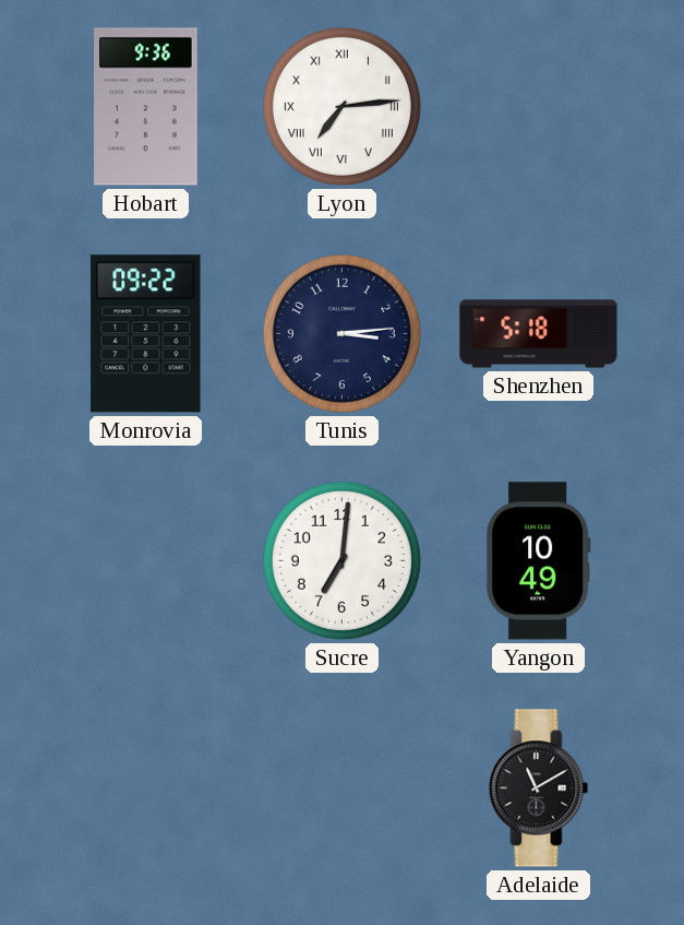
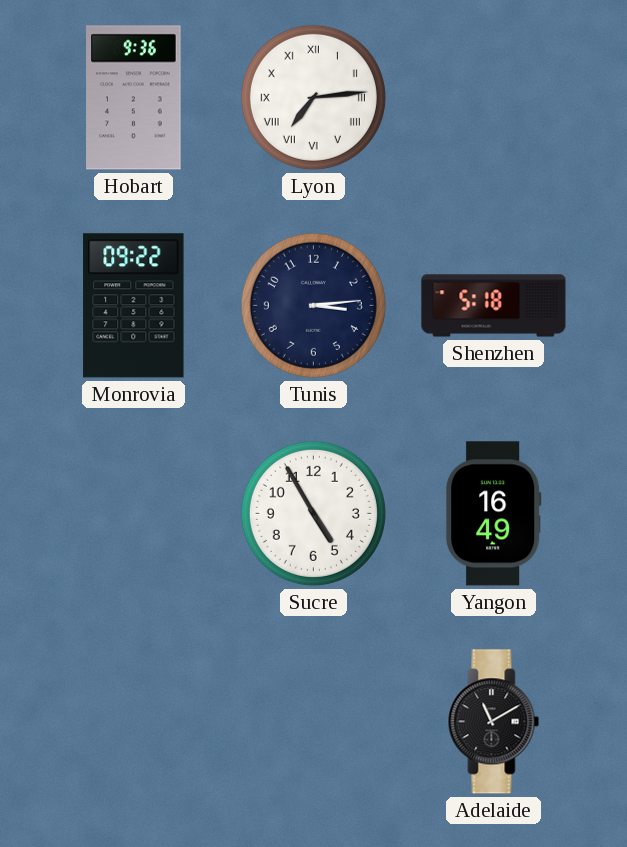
Sucre: 7:01 -> 4:55
Yangon: 10:49 -> 16:49
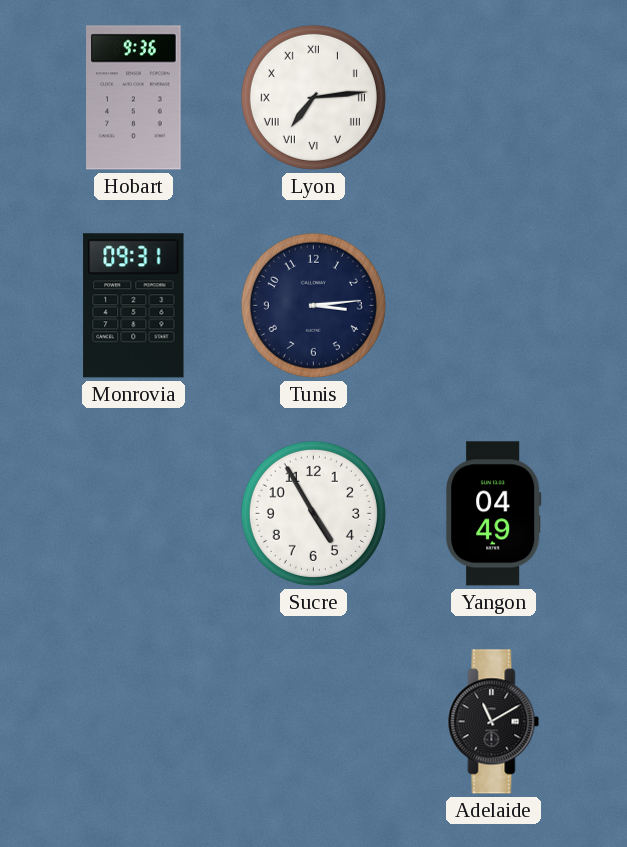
Monrovia: 09:22 -> 09:31
Shenzhen: 5:18 -> none
Yangon: 16:49 -> 04:49
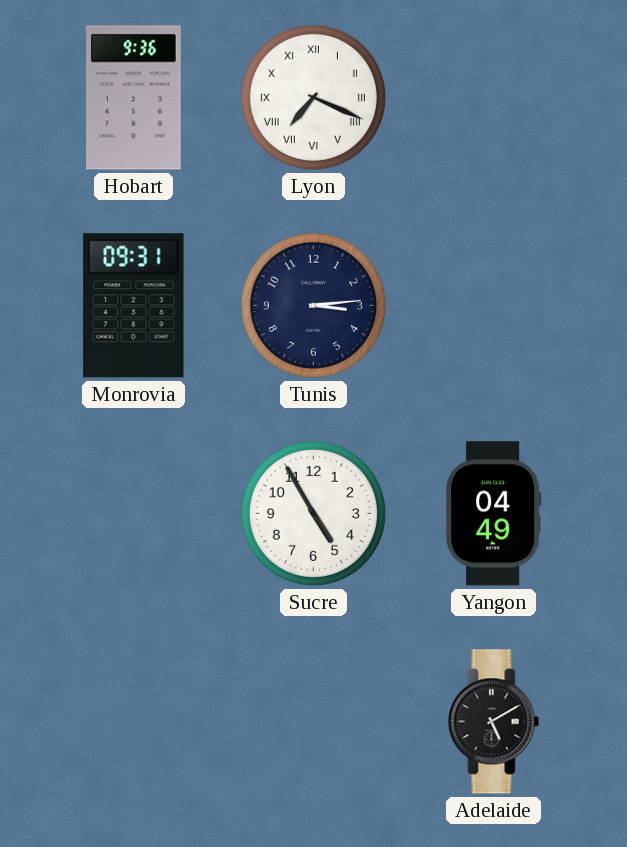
Lyon: 7:14 -> 7:19
Adelaide: 11:10 -> 5:10
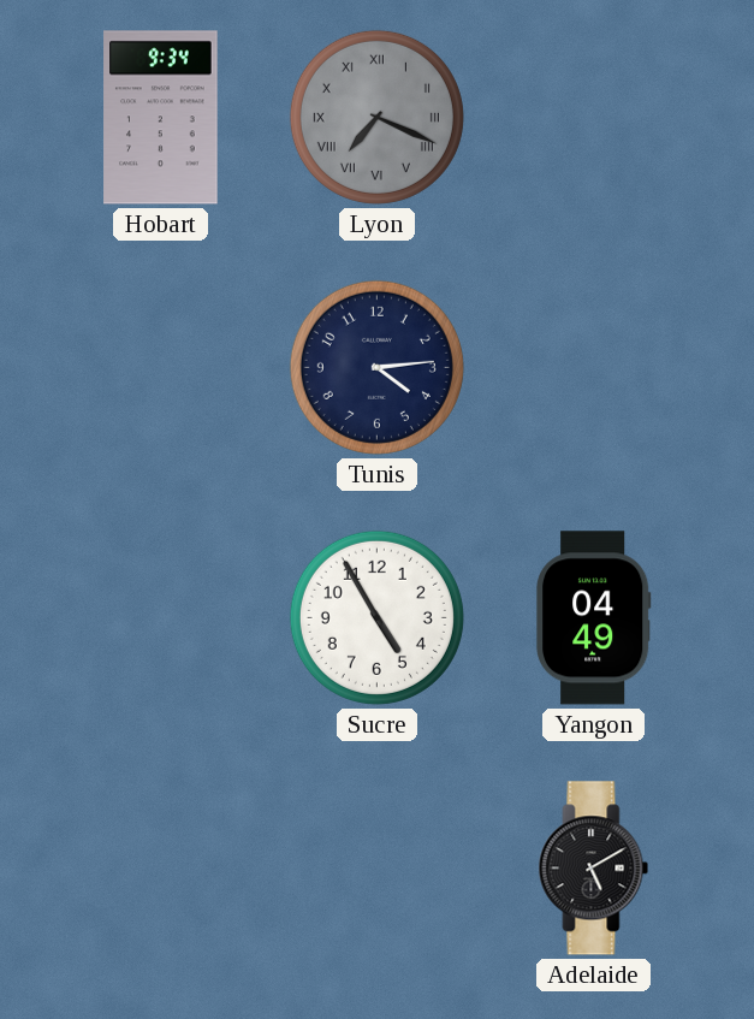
Hobart: 9:36 -> 9:34
Lyon dial: white -> grey
Monrovia: 09:31 -> none
Tunis: 3:14 -> 4:14
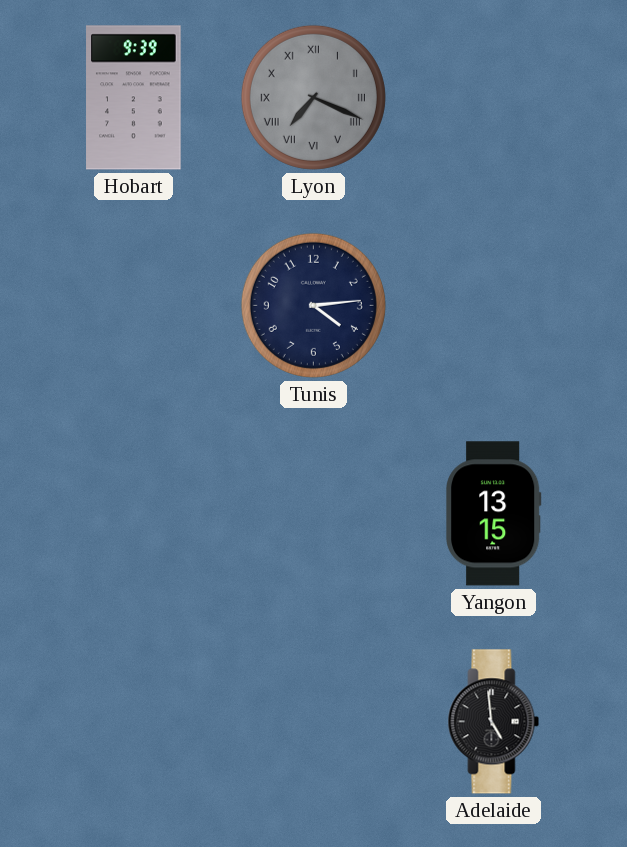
Hobart: 9:34 -> 9:39
Sucre: 4:55 -> none
Yangon: 04:49 -> 13:15
Adelaide: 5:10 -> 4:59
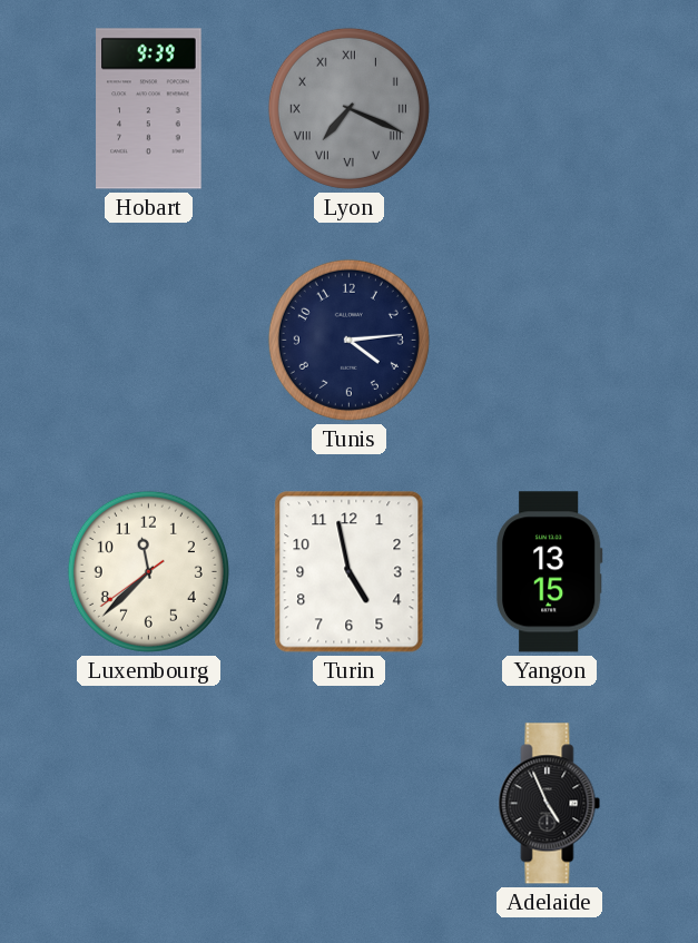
Luxembourg: none -> 11:37
Turin: none -> 4:58
Adelaide: 4:59 -> 4:56
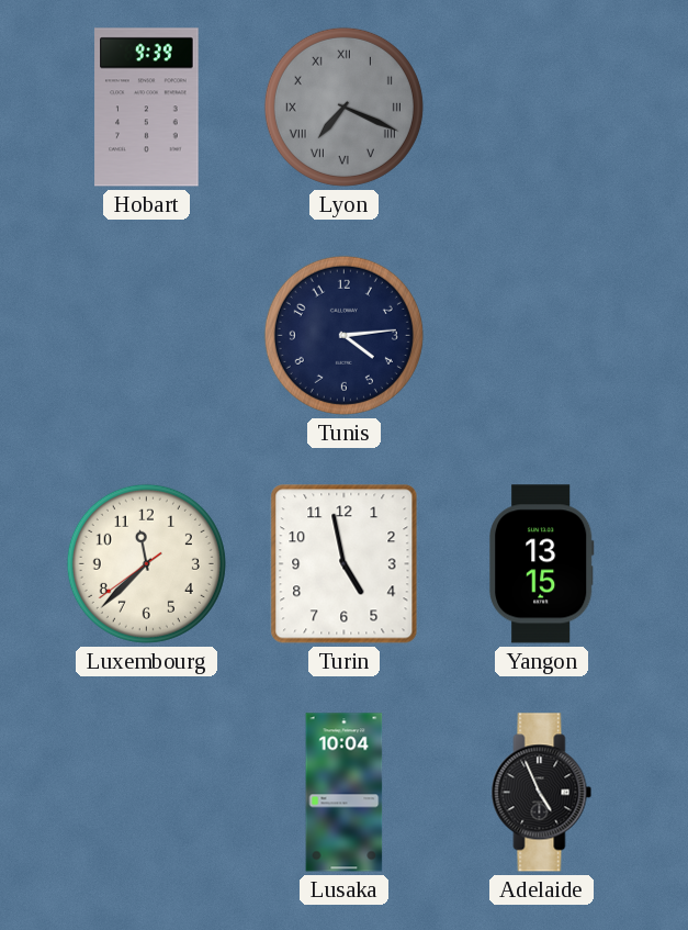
Lusaka: none -> 10:04
